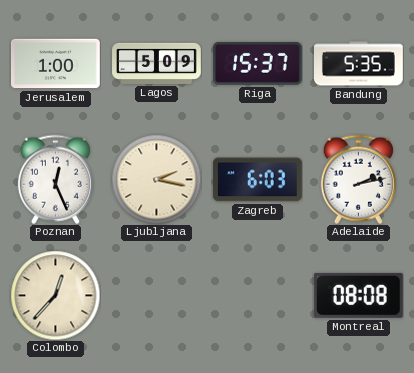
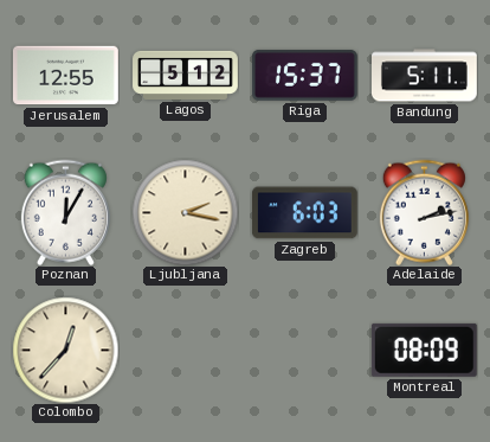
Jerusalem: 1:00 -> 12:55
Lagos: 5:09 -> 5:12
Bandung: 5:35 -> 5:11
Poznan: 12:26 -> 12:05
Montreal: 08:08 -> 08:09
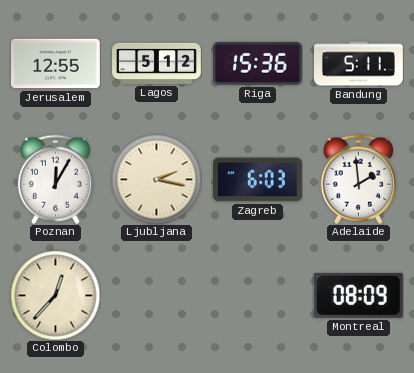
Riga: 15:37 -> 15:36
Adelaide: 2:13 -> 1:59
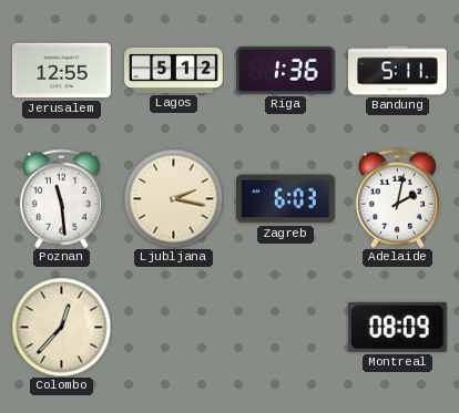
Riga: 15:36 -> 1:36
Poznan: 12:05 -> 11:29
Adelaide: 1:59 -> 2:02
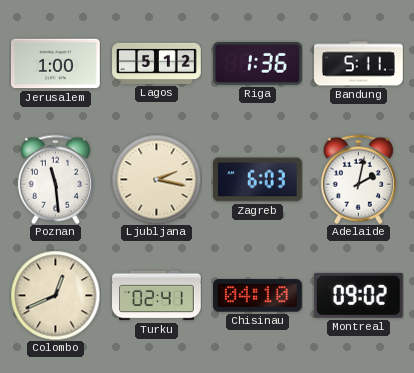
Jerusalem: 12:55 -> 1:00
Colombo: 12:37 -> 12:41
Turku: none -> 02:41
Chisinau: none -> 04:10
Montreal: 08:09 -> 09:02
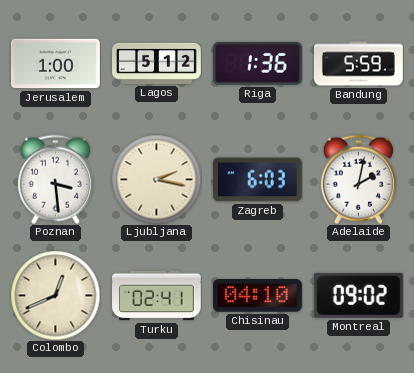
Bandung: 5:11 -> 5:59
Poznan: 11:29 -> 3:29
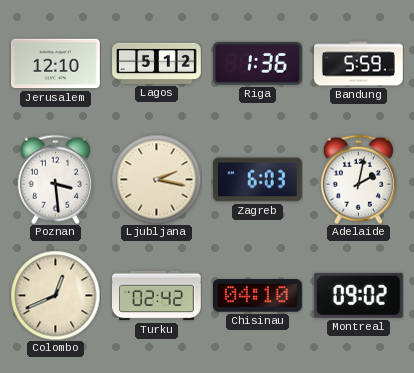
Jerusalem: 1:00 -> 12:10
Turku: 02:41 -> 02:42
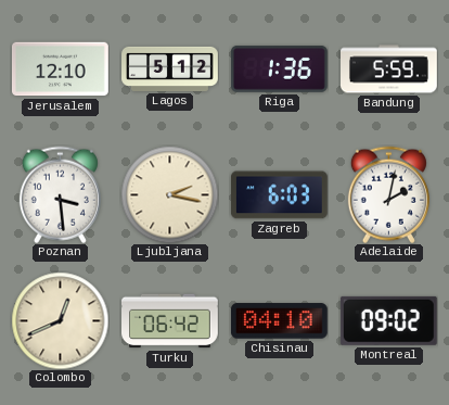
Turku: 02:42 -> 06:42
